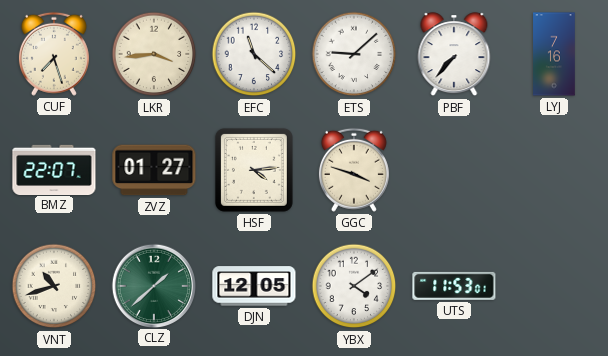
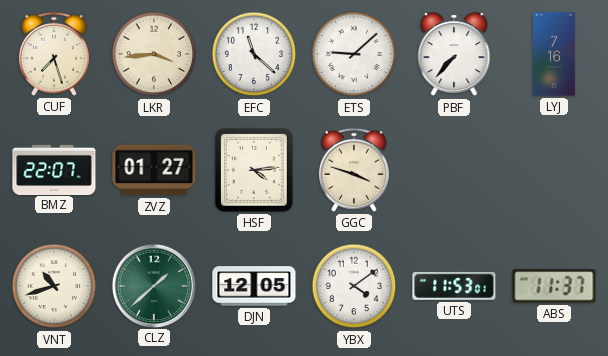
ABS: none -> 11:37
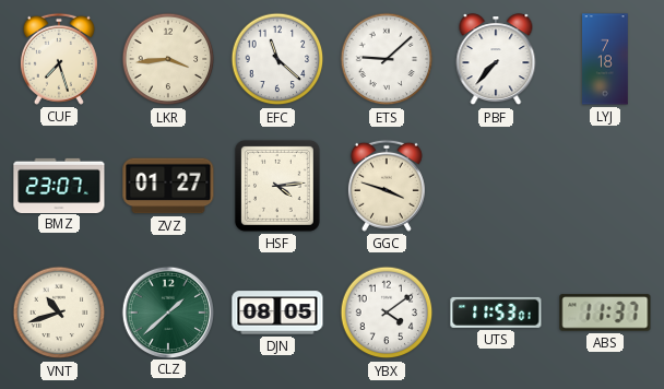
LYJ: 7:16 -> 7:18
BMZ: 22:07 -> 23:07
DJN: 12:05 -> 08:05
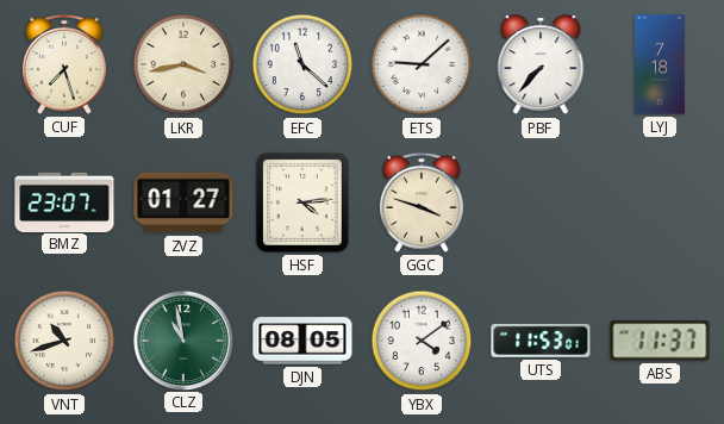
LKR: 3:44 -> 3:43
CLZ: 1:38 -> 10:58
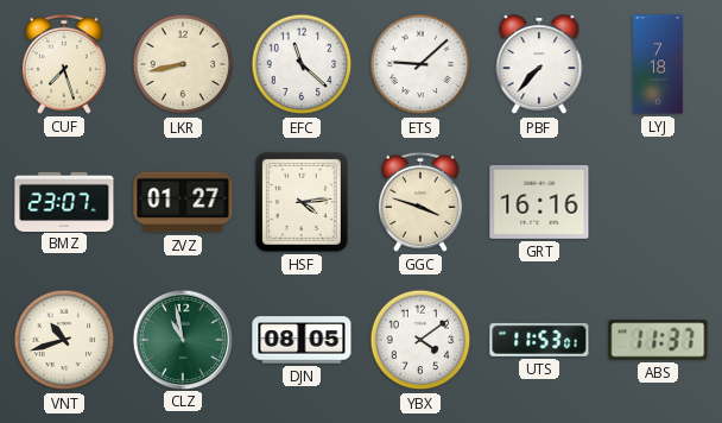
LKR: 3:43 -> 8:43
GRT: none -> 16:16
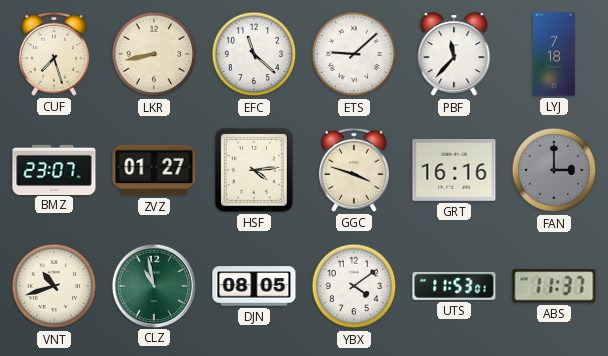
PBF: 7:37 -> 11:37
FAN: none -> 3:00
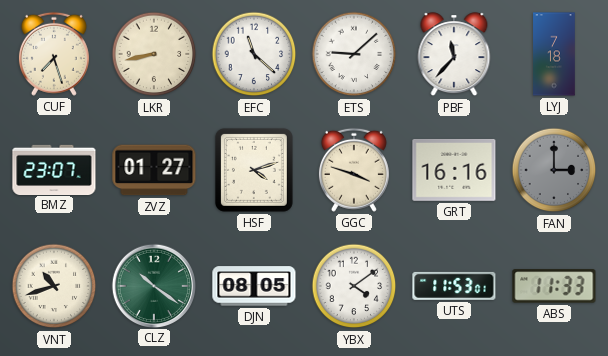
HSF: 4:14 -> 4:12
CLZ: 10:58 -> 10:21
ABS: 11:37 -> 11:33
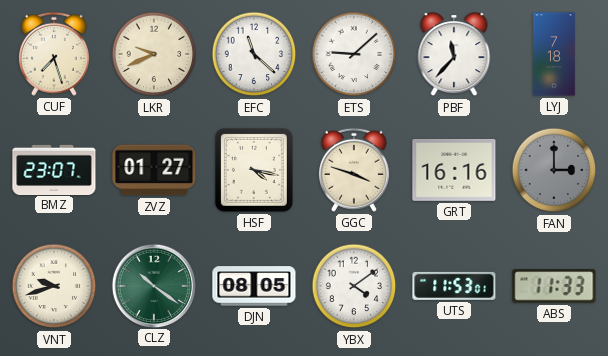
LKR: 8:43 -> 9:41
HSF: 4:12 -> 4:17
VNT: 10:42 -> 9:42
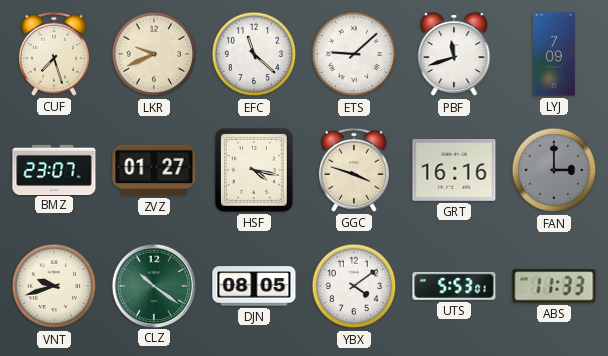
PBF: 11:37 -> 11:42
LYJ: 7:18 -> 7:09
UTS: 11:53 -> 5:53
